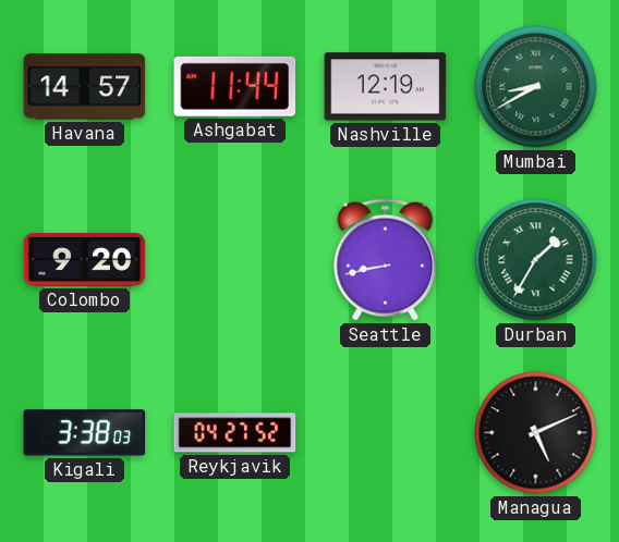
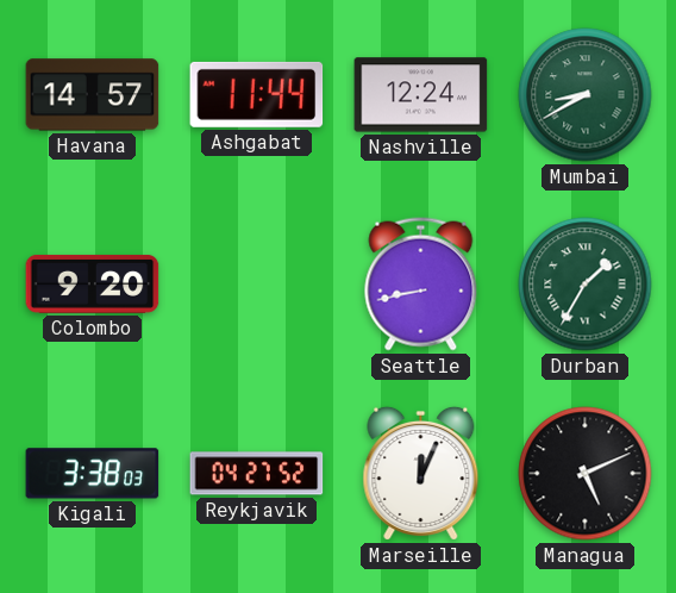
Nashville: 12:19 -> 12:24
Marseille: none -> 12:04
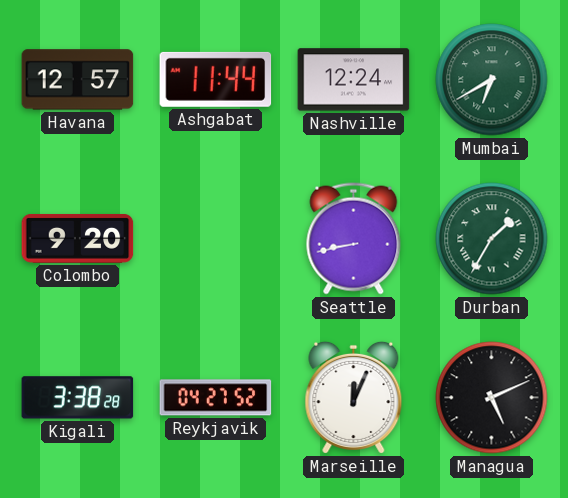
Havana: 14:57 -> 12:57
Mumbai: 8:40 -> 6:40
Kigali: 3:38:03 -> 3:38:28
